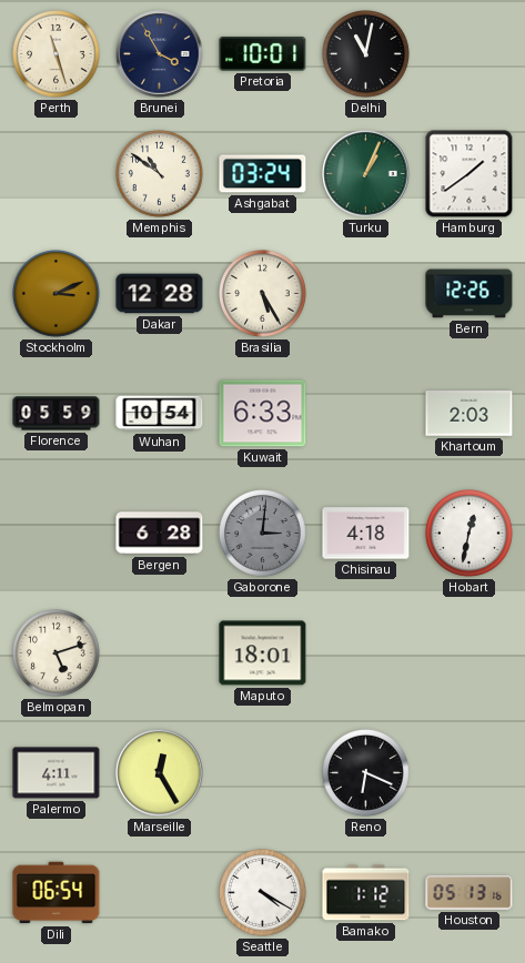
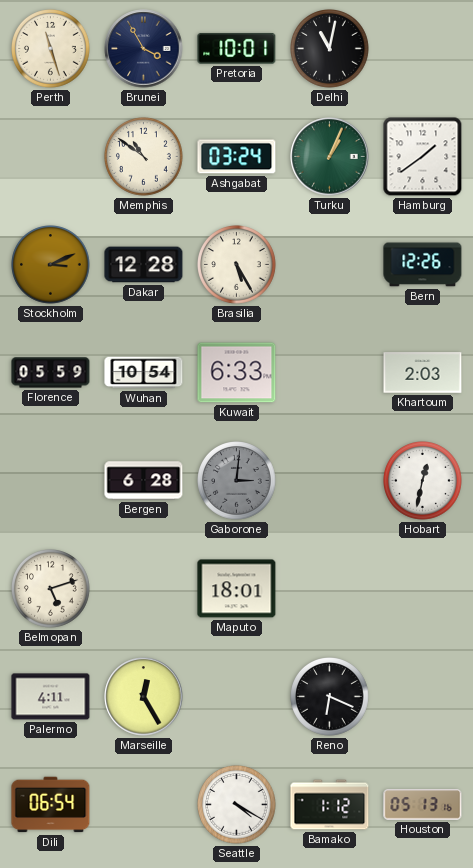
Chisinau: 4:18 -> none
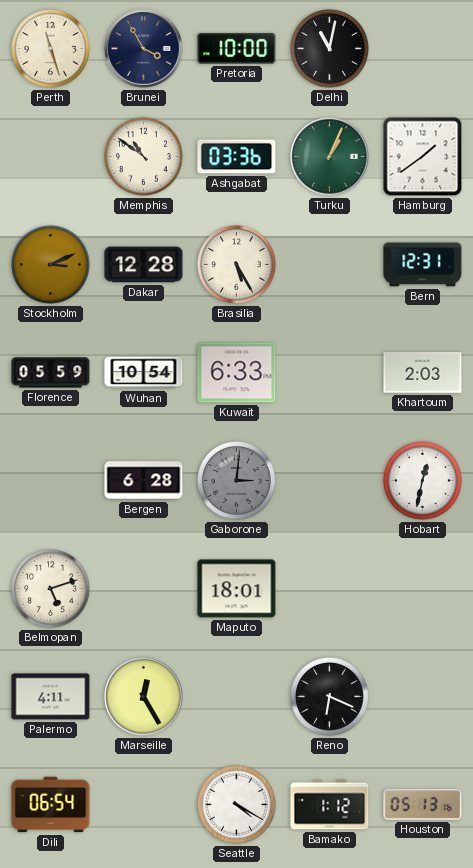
Pretoria: 10:01 -> 10:00
Ashgabat: 03:24 -> 03:36
Bern: 12:26 -> 12:31
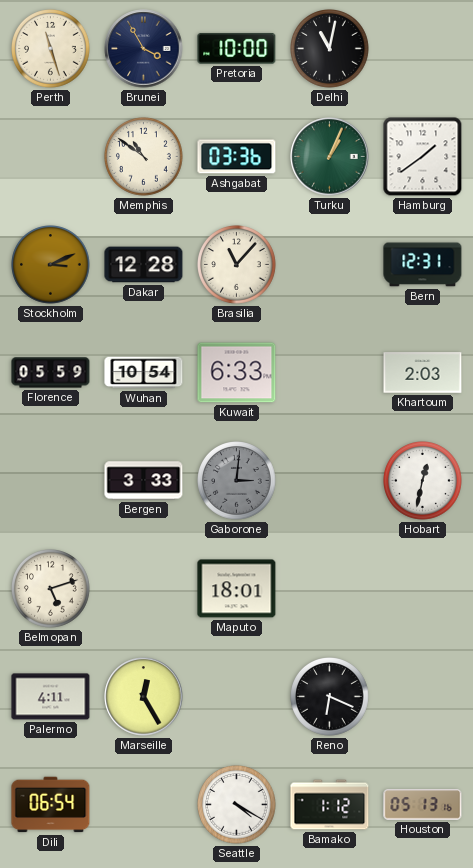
Brasilia: 5:25 -> 11:07
Bergen: 6:28 -> 3:33
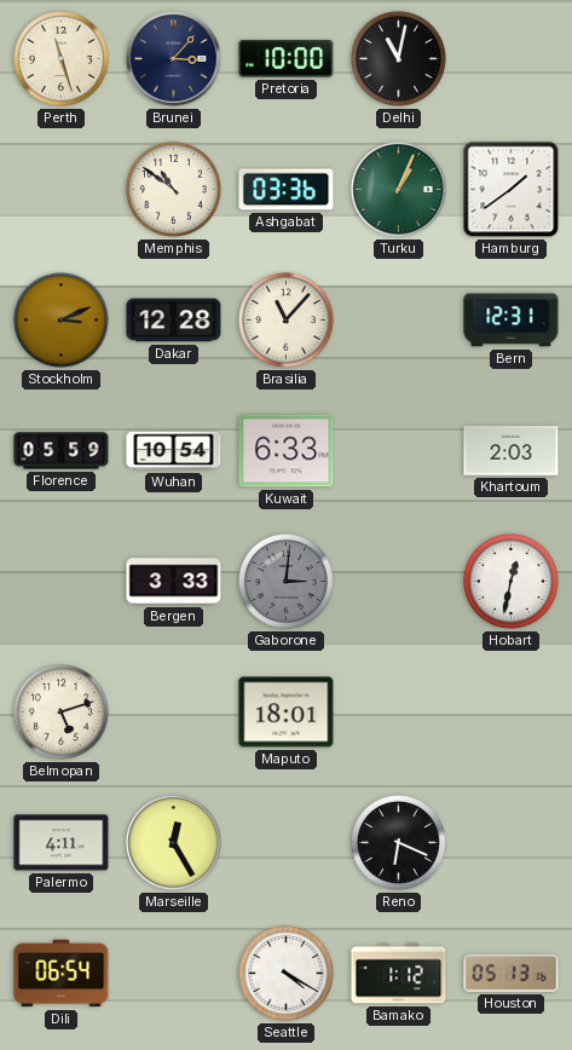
Brunei: 3:55 -> 3:07
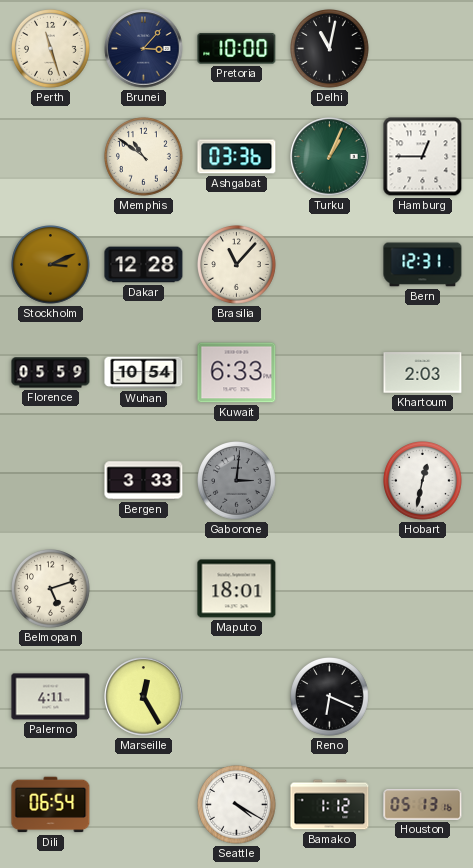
Hamburg: 1:39 -> 12:45
